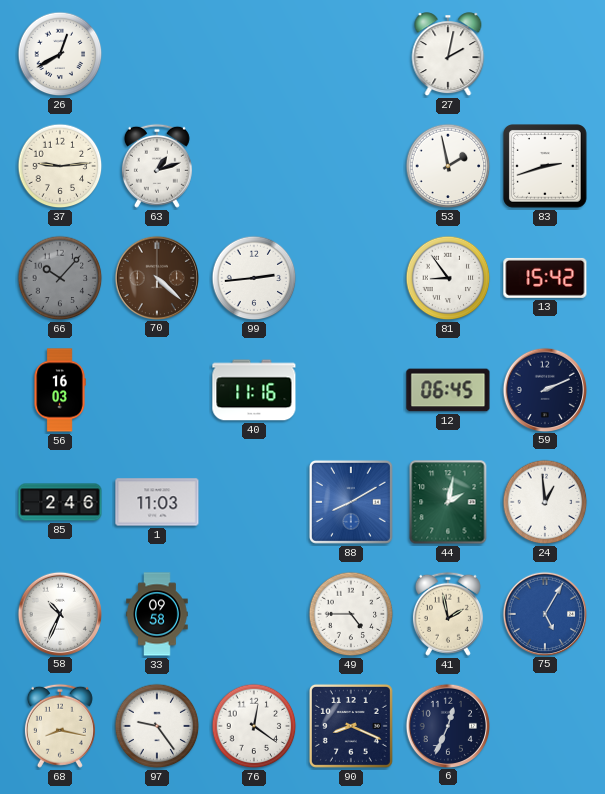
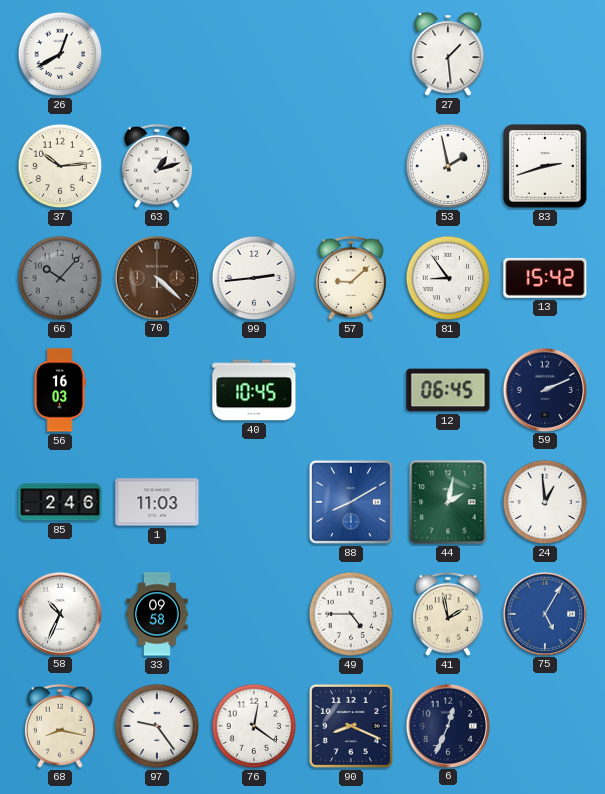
27: 2:02 -> 1:29
37: 9:14 -> 10:14
57: none -> 9:08
40: 11:16 -> 10:45
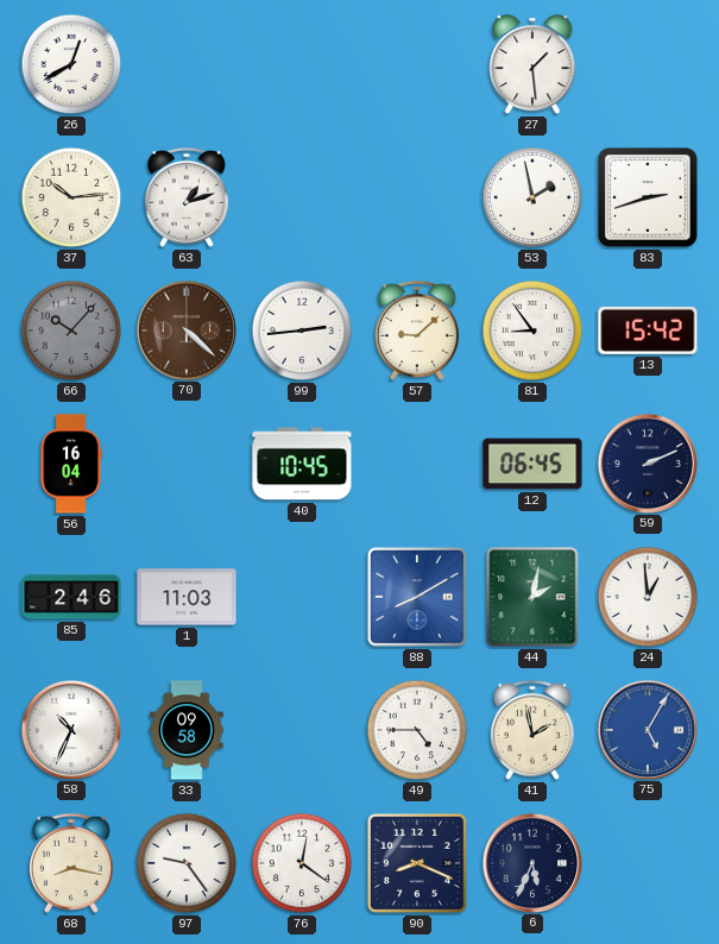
56: 16:03 -> 16:04
6: 12:34 -> 5:34
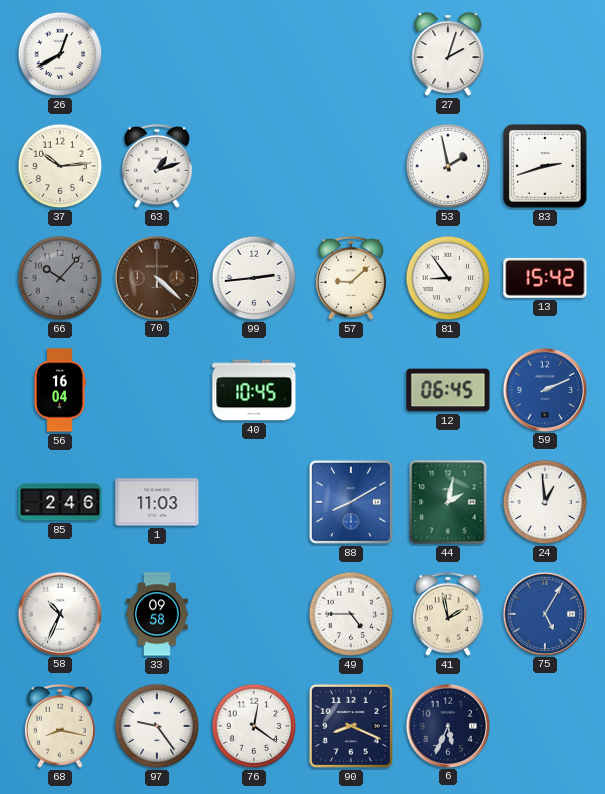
27: 1:29 -> 2:03
59 dial: navy -> blue
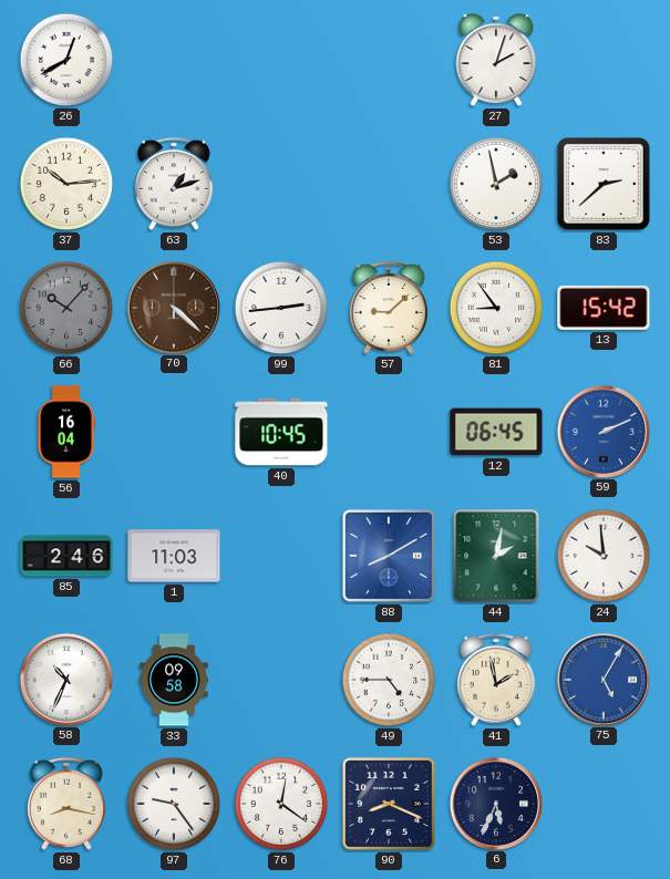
83: 2:42 -> 2:38
24: 12:59 -> 9:59
